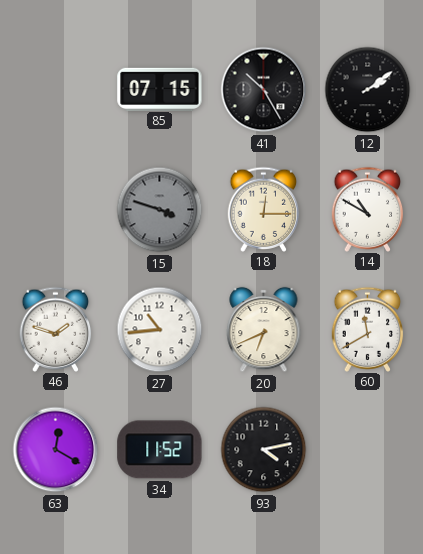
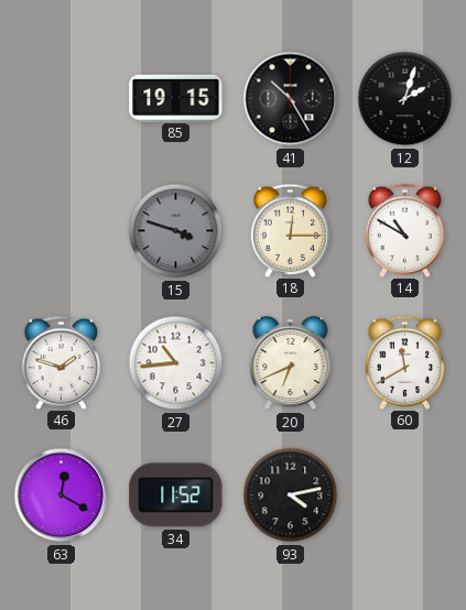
85: 07:15 -> 19:15
12: 2:09 -> 2:03
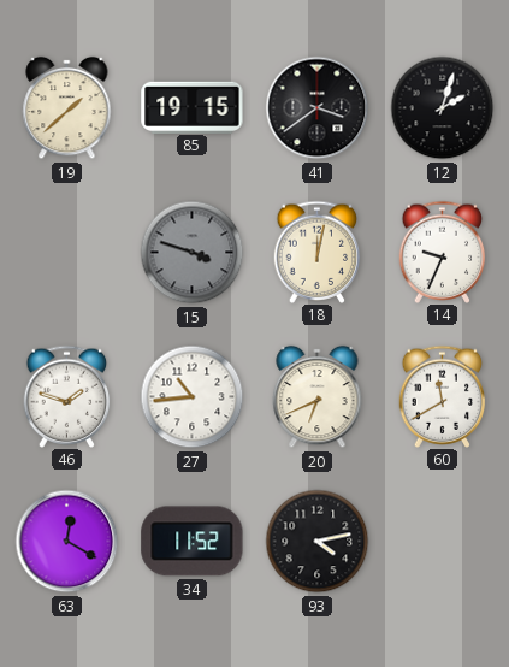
19: none -> 1:38
41: 10:25 -> 3:39
18: 12:15 -> 12:02
14: 10:50 -> 9:34
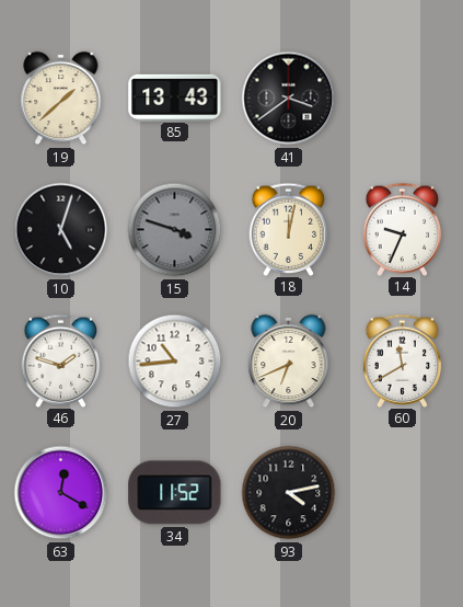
85: 19:15 -> 13:43
12: 2:03 -> none
10: none -> 5:03
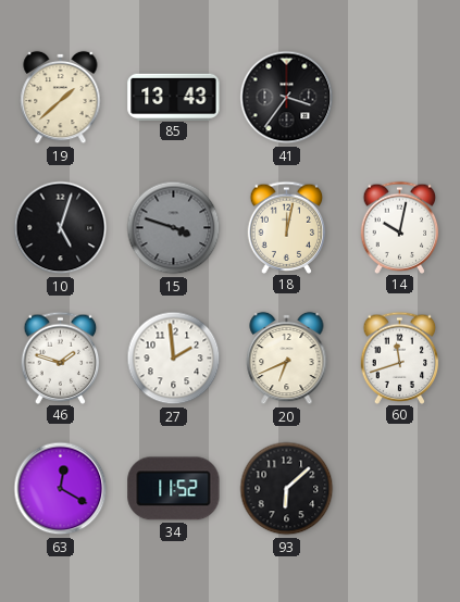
41: 3:39 -> 3:36
14: 9:34 -> 10:02
27: 10:44 -> 1:59
60: 11:40 -> 11:42
93: 4:13 -> 6:08
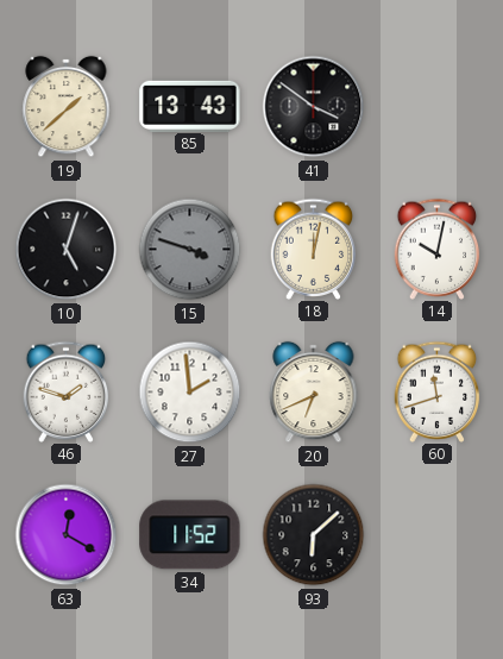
41: 3:36 -> 3:51
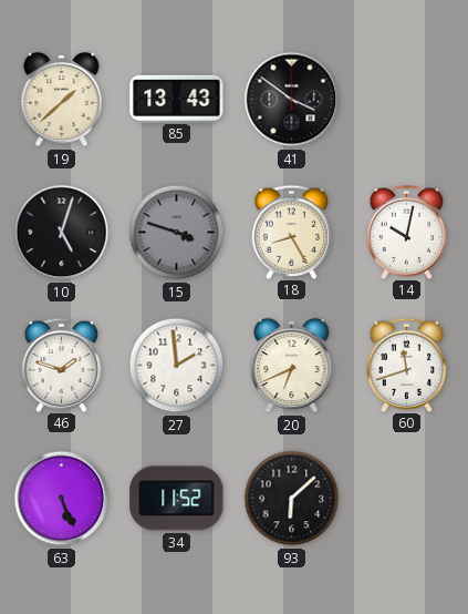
18: 12:02 -> 8:25
63: 12:20 -> 5:26
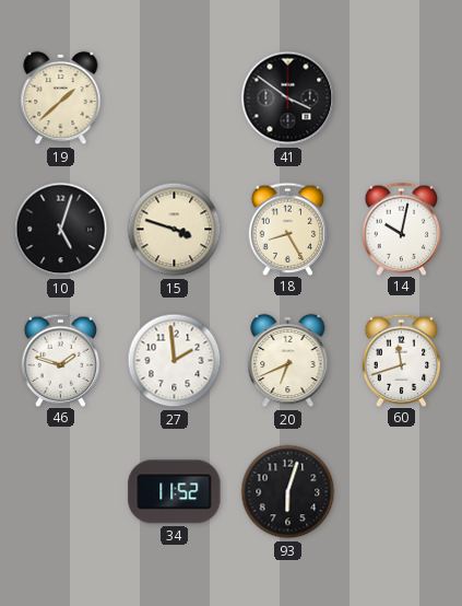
85: 13:43 -> none
15 dial: grey -> cream
63: 5:26 -> none
93: 6:08 -> 6:03
